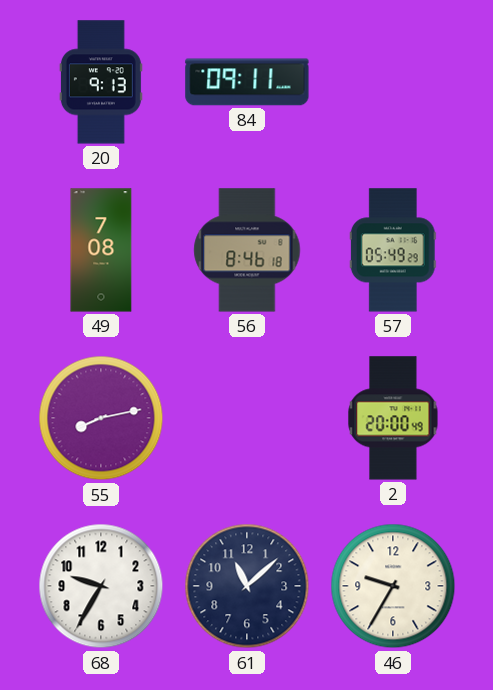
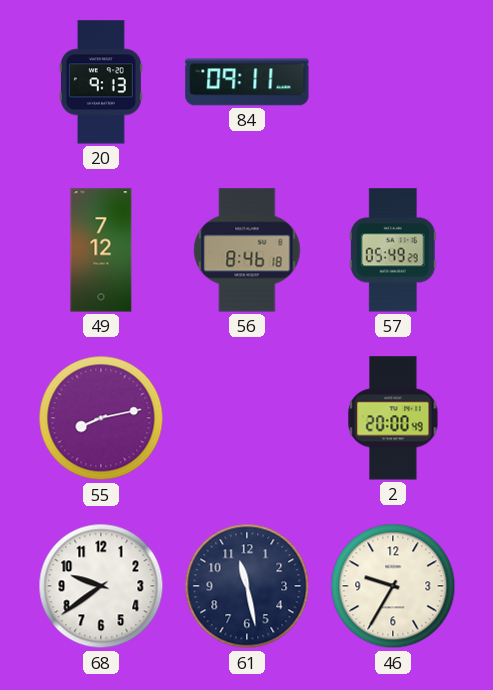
49: 7:08 -> 7:12
68: 9:35 -> 9:39
61: 11:08 -> 11:28
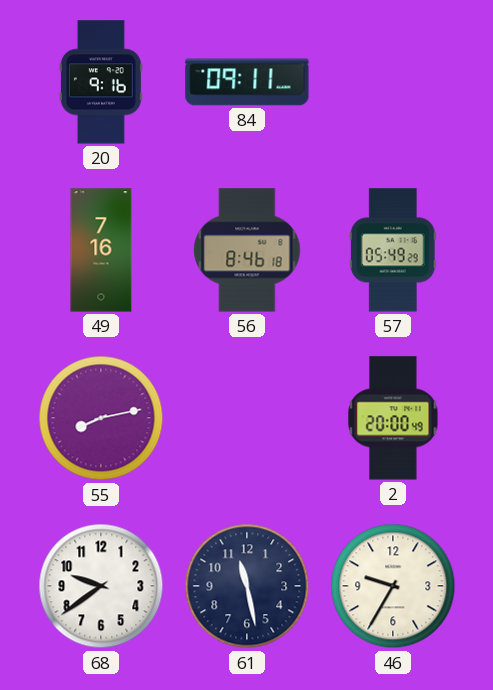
20: 9:13 -> 9:16
49: 7:12 -> 7:16
